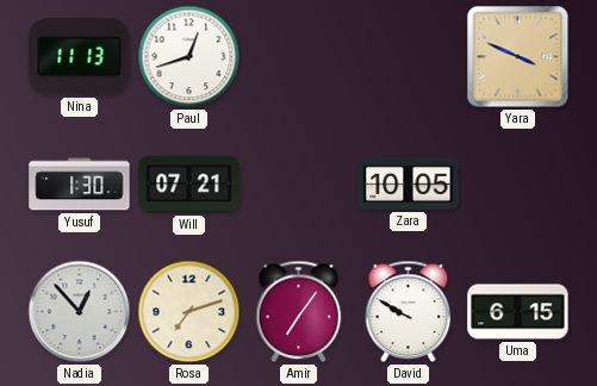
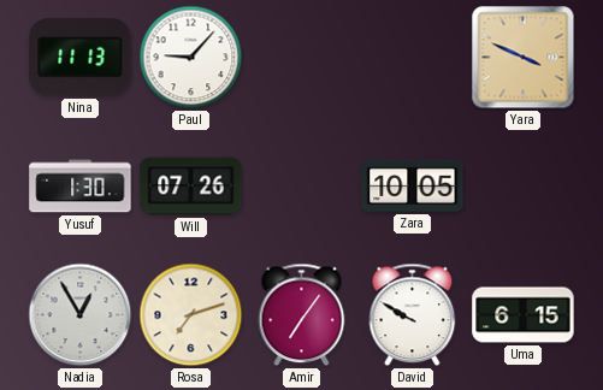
Paul: 12:42 -> 9:07
Will: 07:21 -> 07:26
Nadia: 12:53 -> 12:55
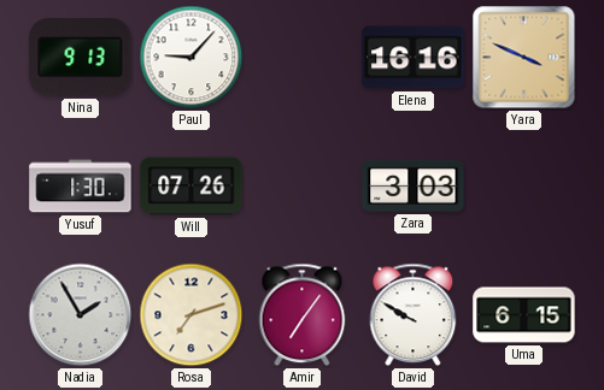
Nina: 11:13 -> 9:13
Elena: none -> 16:16
Zara: 10:05 -> 3:03
Nadia: 12:55 -> 1:55
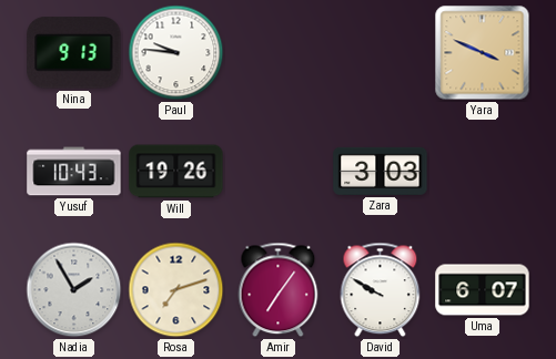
Paul: 9:07 -> 9:46
Elena: 16:16 -> none
Yusuf: 1:30 -> 10:43
Will: 07:26 -> 19:26
Uma: 6:15 -> 6:07
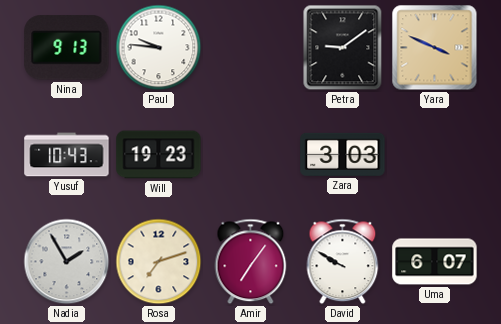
Petra: none -> 9:09
Will: 19:26 -> 19:23
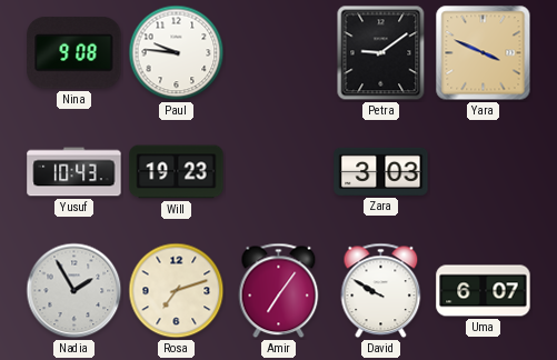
Nina: 9:13 -> 9:08
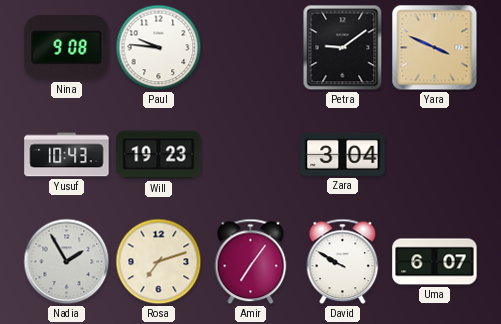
Zara: 3:03 -> 3:04
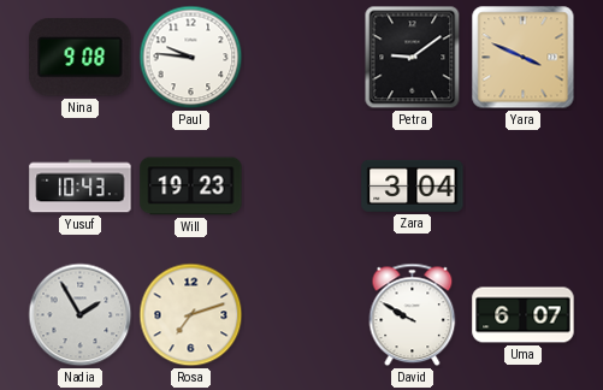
Amir: 7:06 -> none
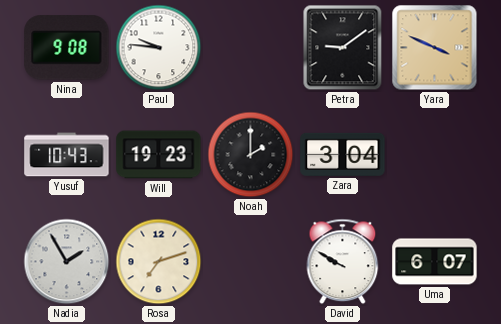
Noah: none -> 2:00
